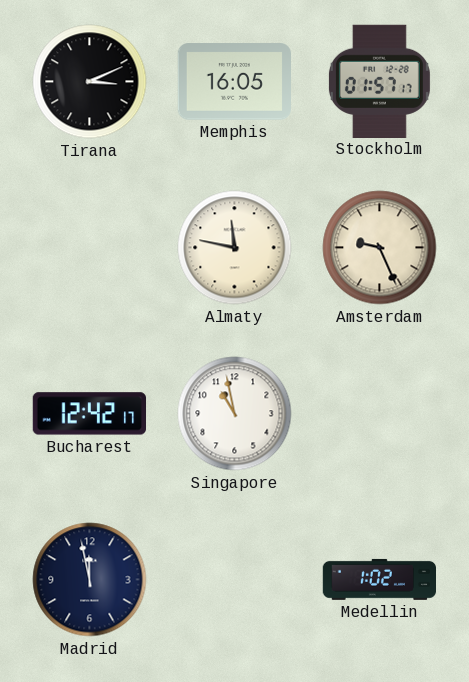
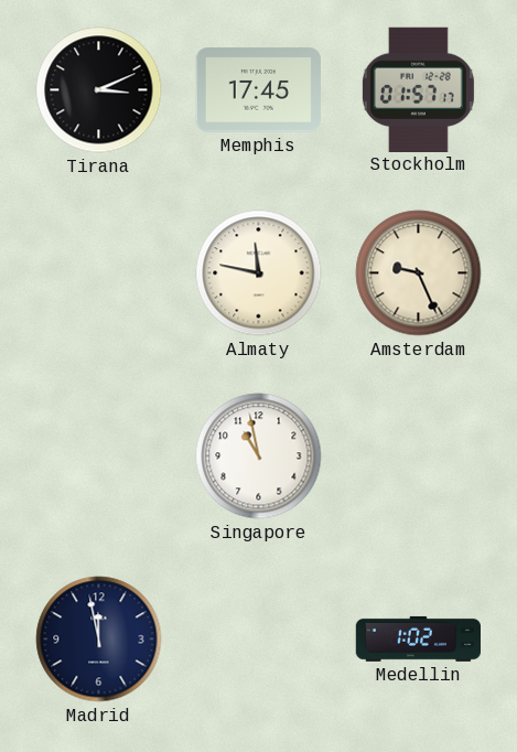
Memphis: 16:05 -> 17:45
Bucharest: 12:42 -> none
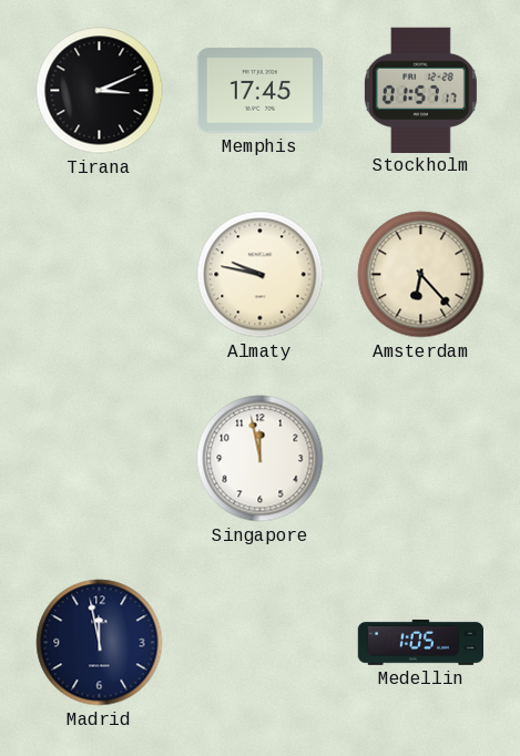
Almaty: 11:47 -> 9:47
Amsterdam: 9:26 -> 6:23
Singapore: 10:58 -> 11:58
Medellin: 1:02 -> 1:05
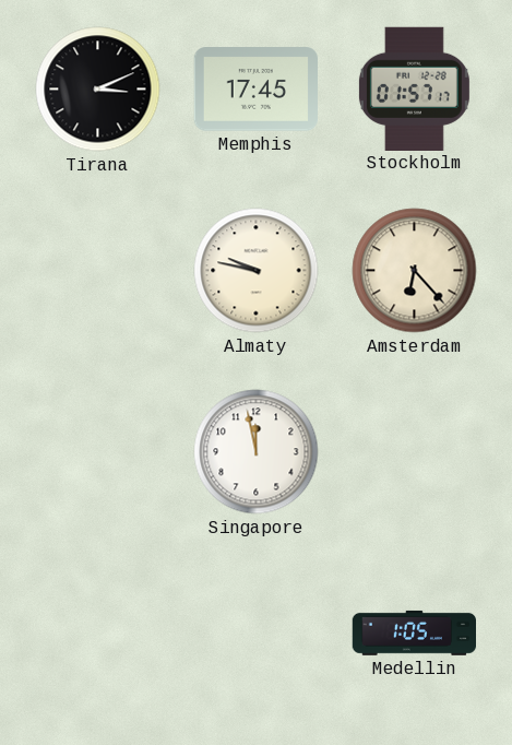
Madrid: 11:58 -> none
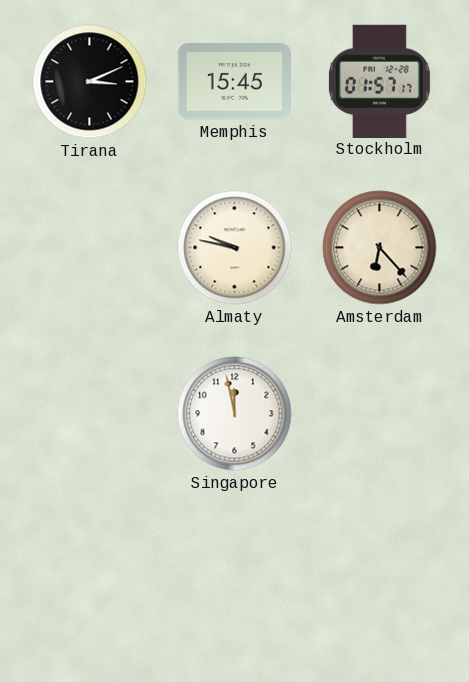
Memphis: 17:45 -> 15:45
Medellin: 1:05 -> none
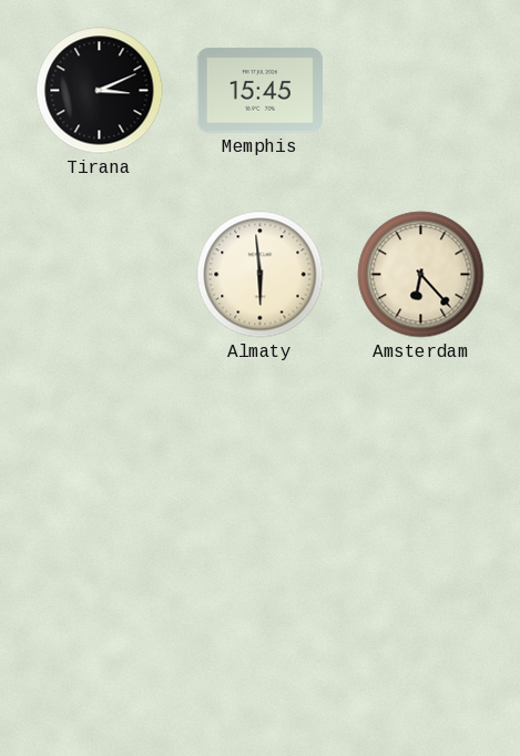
Stockholm: 01:57 -> none
Almaty: 9:47 -> 5:59
Singapore: 11:58 -> none
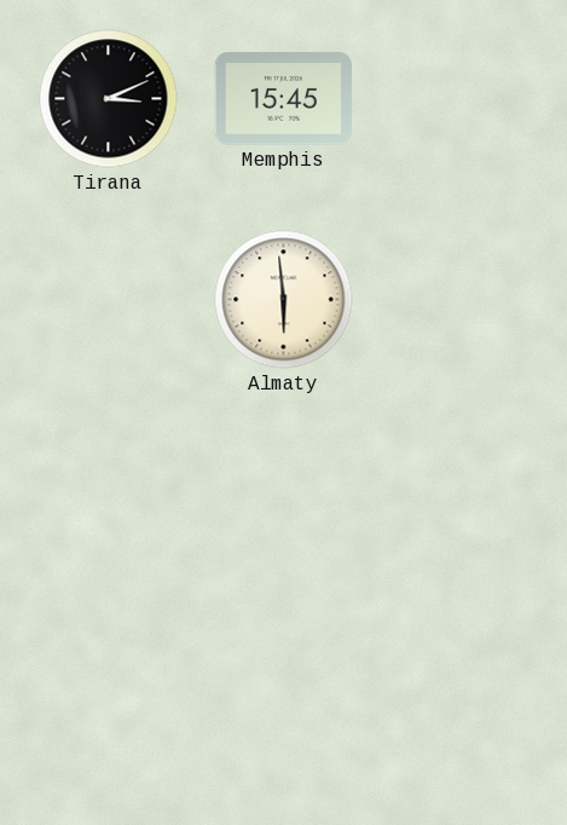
Amsterdam: 6:23 -> none
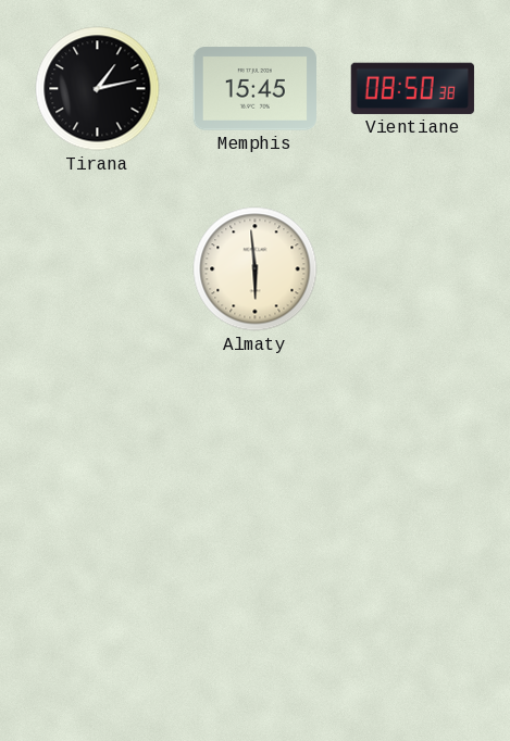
Tirana: 3:11 -> 1:13
Vientiane: none -> 08:50
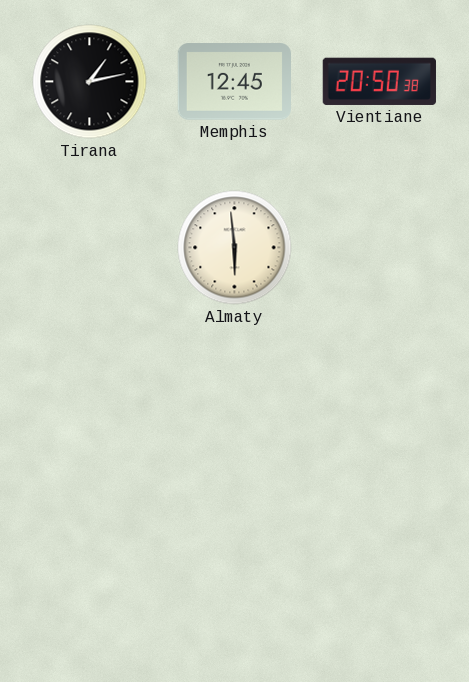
Memphis: 15:45 -> 12:45
Vientiane: 08:50 -> 20:50
